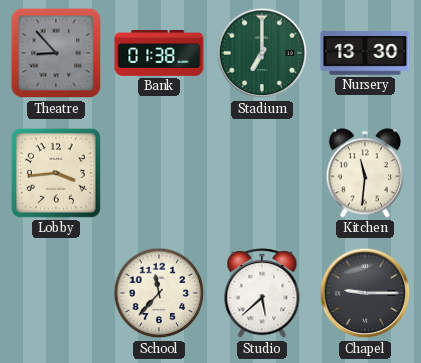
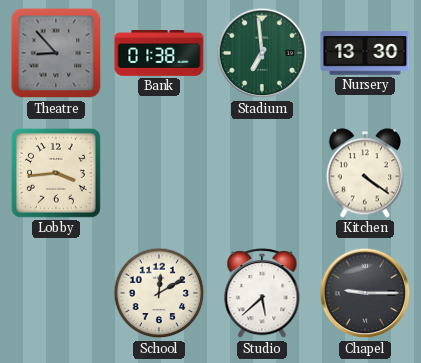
Stadium: 7:00 -> 6:59
Kitchen: 11:31 -> 4:21
School: 11:37 -> 12:10
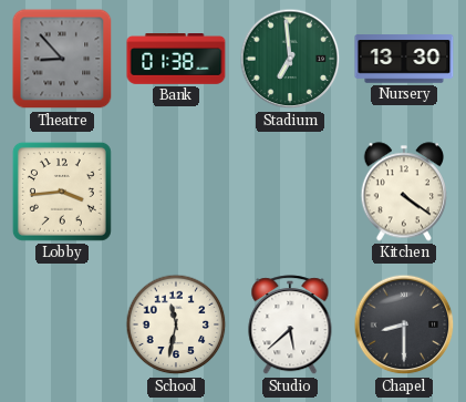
School: 12:10 -> 11:32
Chapel: 9:15 -> 8:30
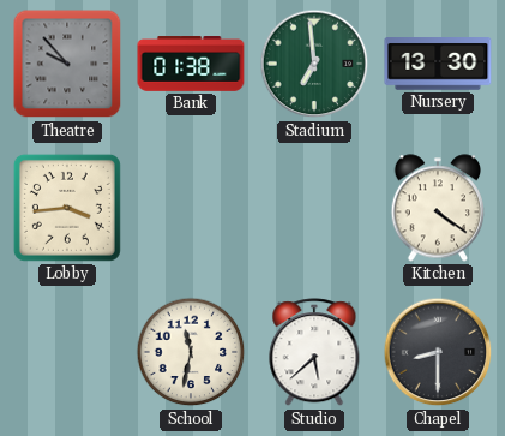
Theatre: 8:53 -> 9:53
